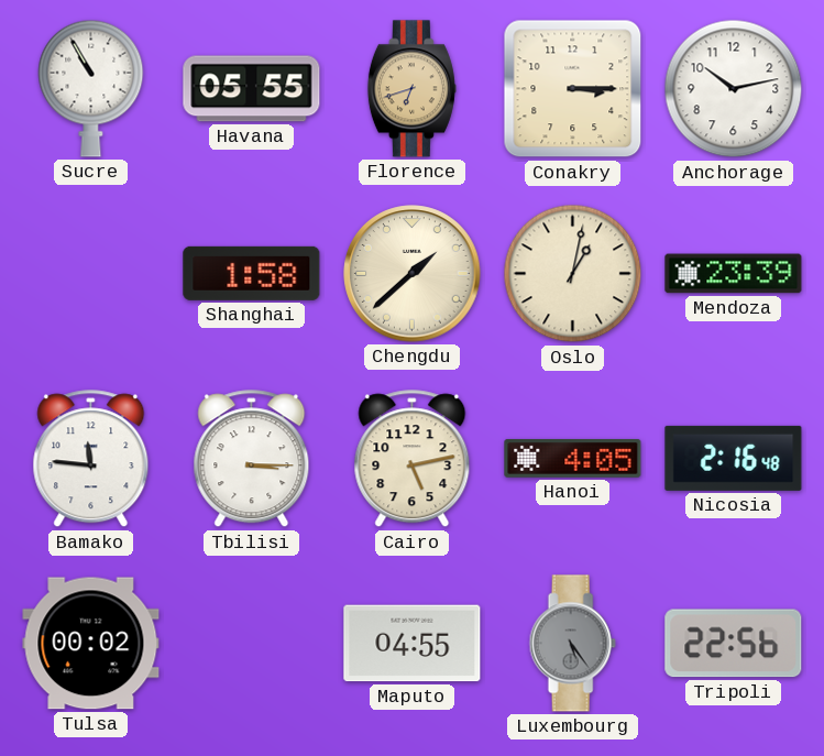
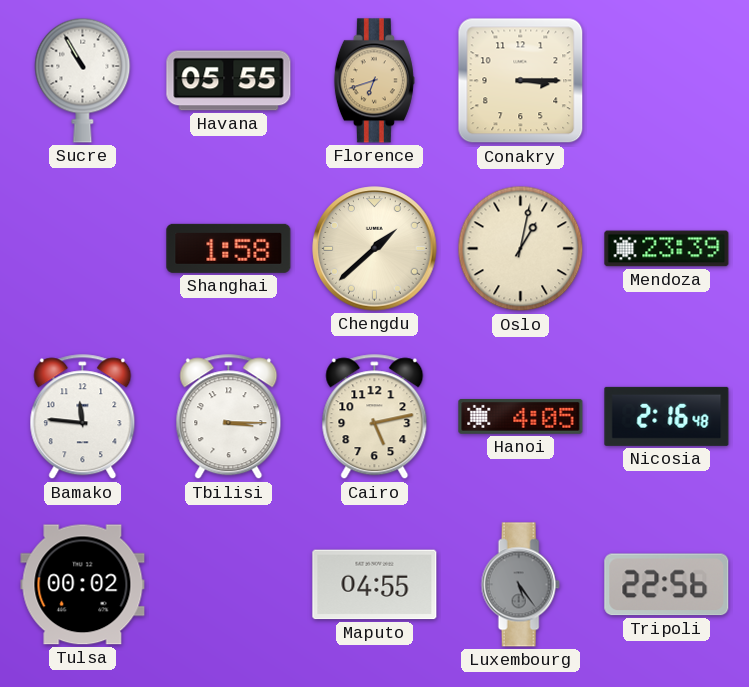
Anchorage: 10:13 -> none
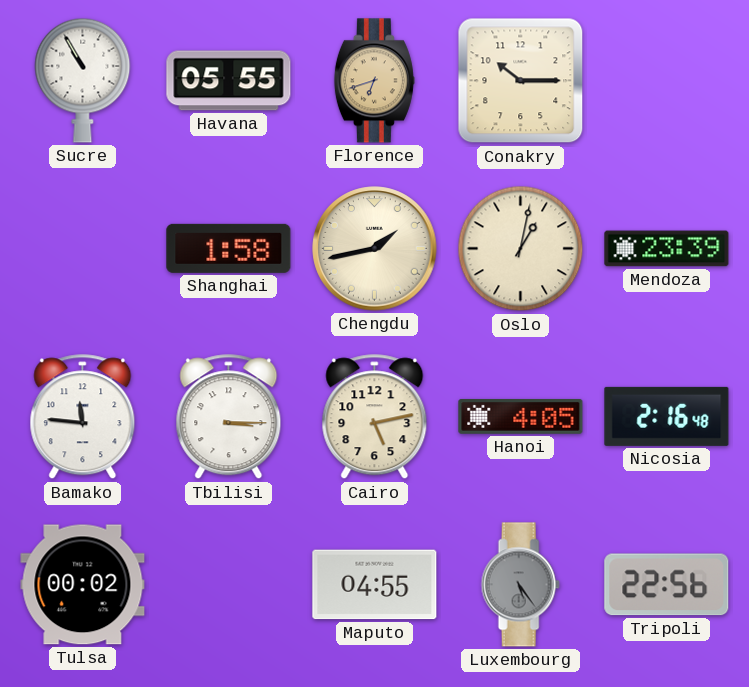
Conakry: 3:15 -> 10:15
Chengdu: 1:38 -> 1:43
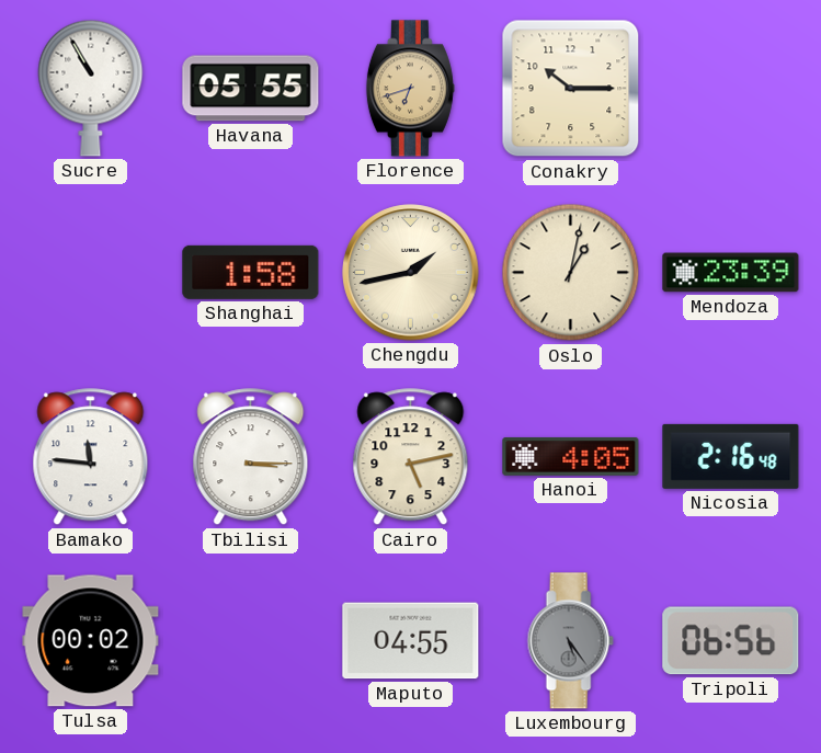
Tripoli: 22:56 -> 06:56
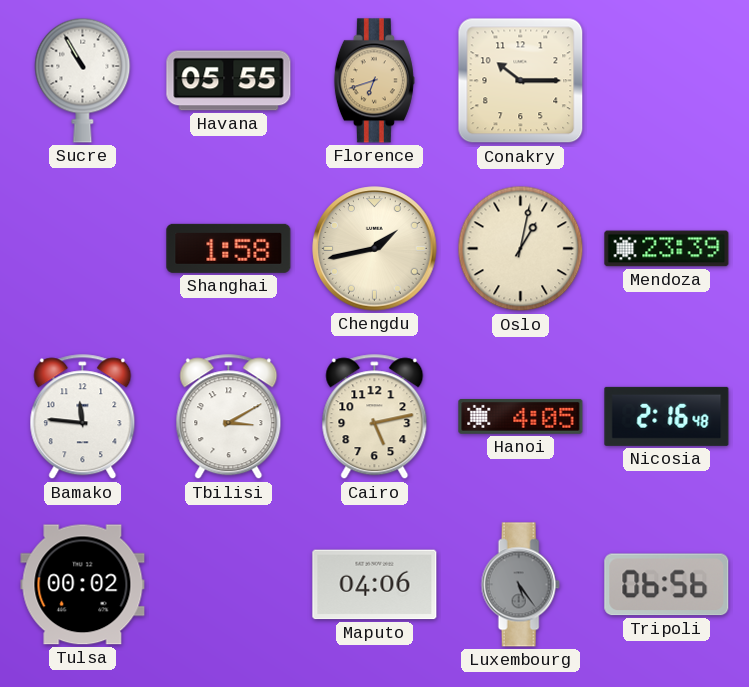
Tbilisi: 3:15 -> 3:10
Maputo: 04:55 -> 04:06
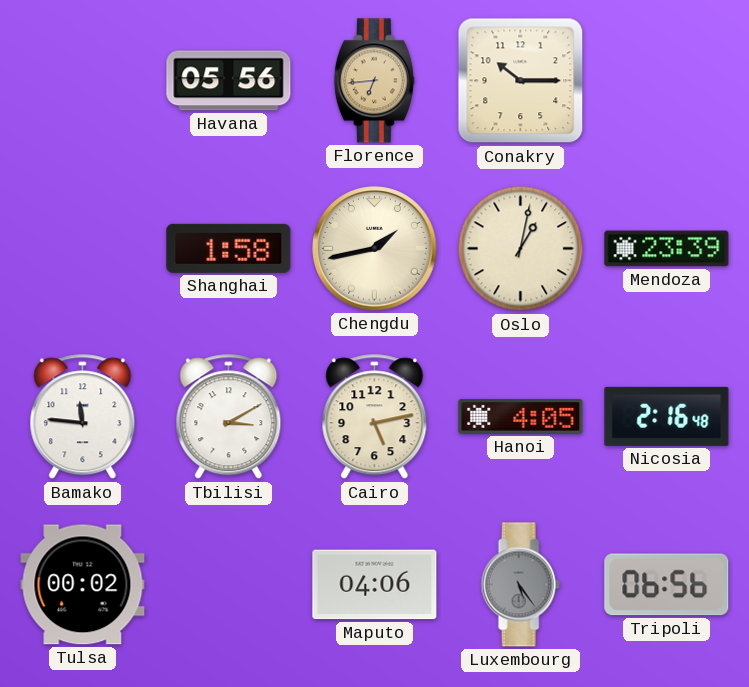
Sucre: 10:55 -> none
Havana: 05:55 -> 05:56
Florence: 6:42 -> 6:44
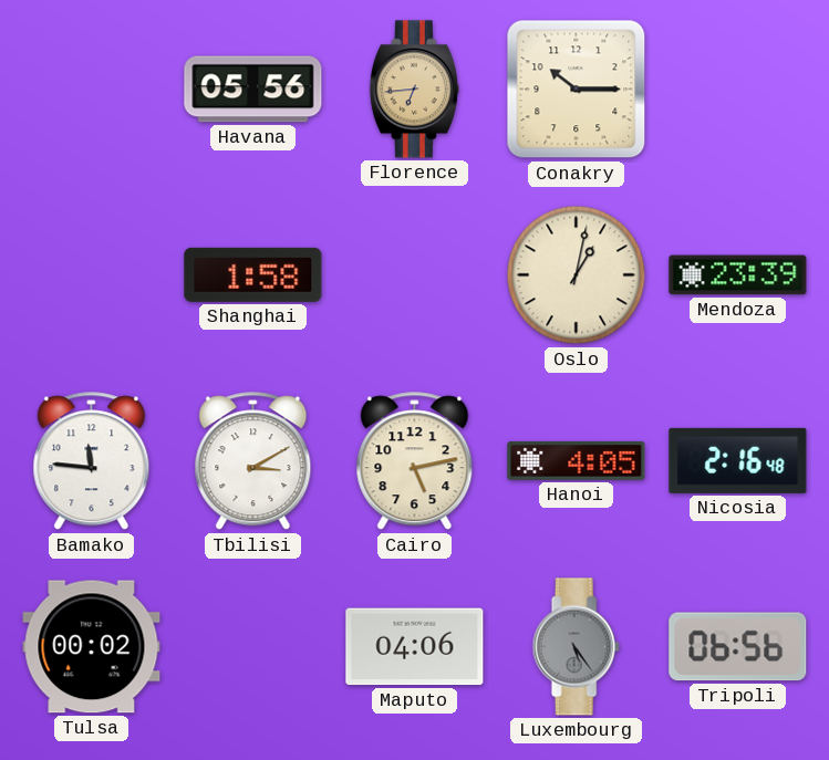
Chengdu: 1:43 -> none
